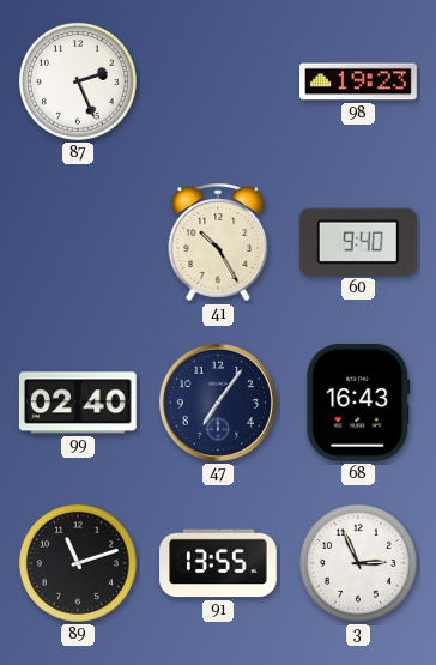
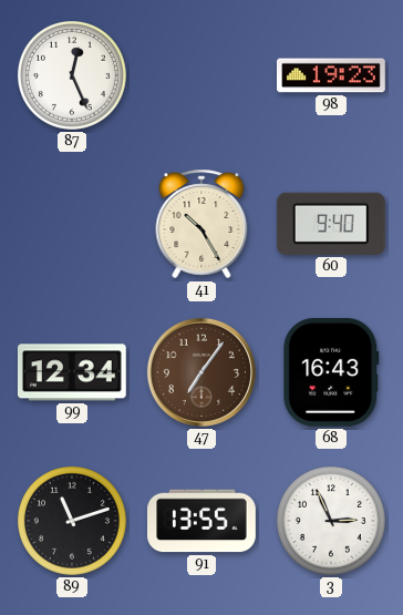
87: 2:26 -> 12:26
99: 02:40 -> 12:34
47 dial: navy -> brown
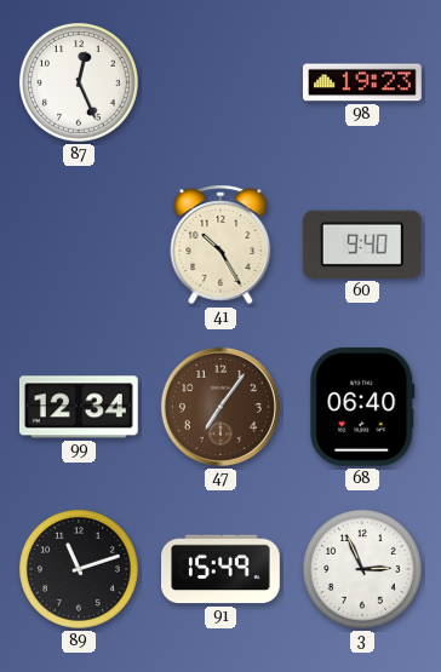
68: 16:43 -> 06:40
91: 13:55 -> 15:49
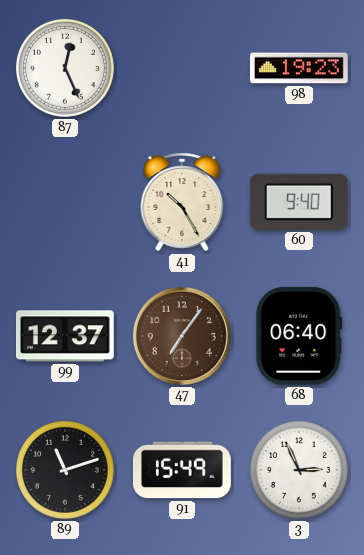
99: 12:34 -> 12:37
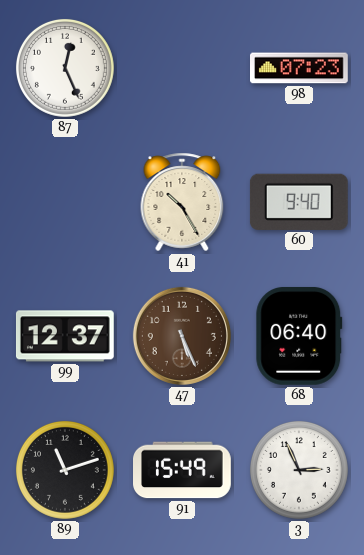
98: 19:23 -> 07:23
47: 7:06 -> 5:26
